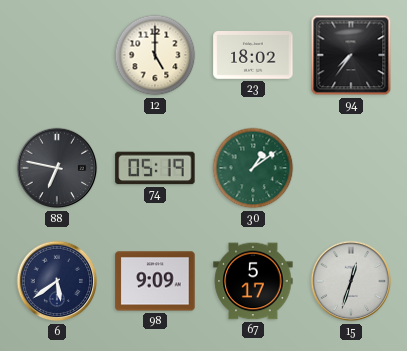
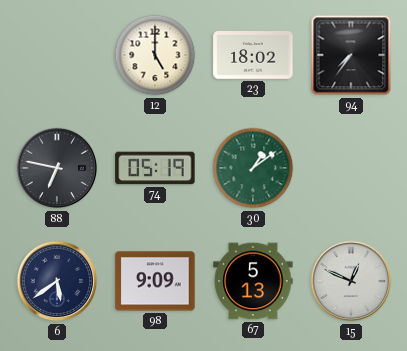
67: 5:17 -> 5:13
15: 12:33 -> 12:49
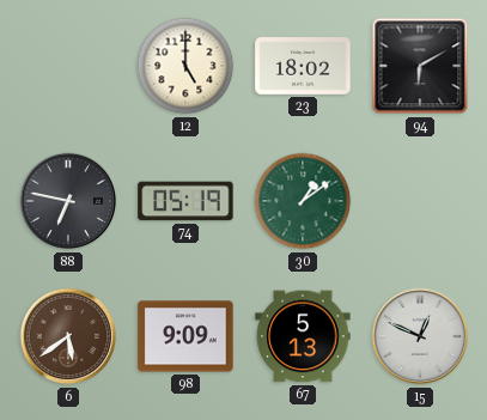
94: 7:36 -> 6:10
6 dial: navy -> brown
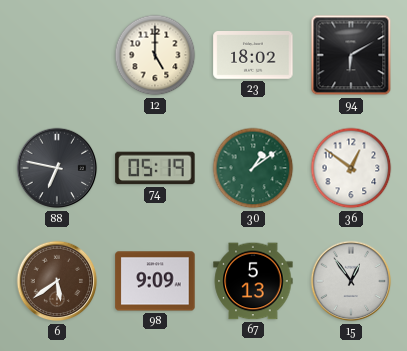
36: none -> 12:51
15: 12:49 -> 12:54
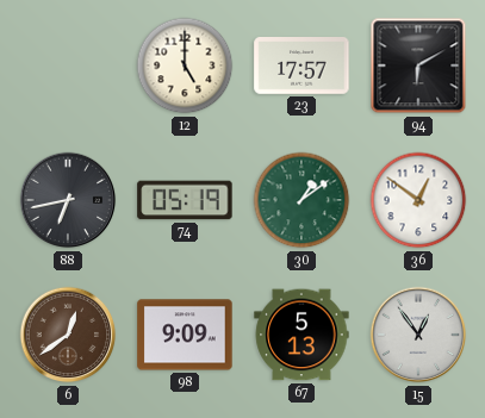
23: 18:02 -> 17:57
88: 6:47 -> 6:43
6: 5:39 -> 12:39
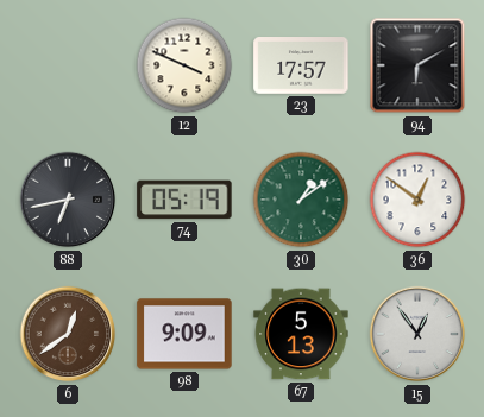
12: 5:00 -> 3:49
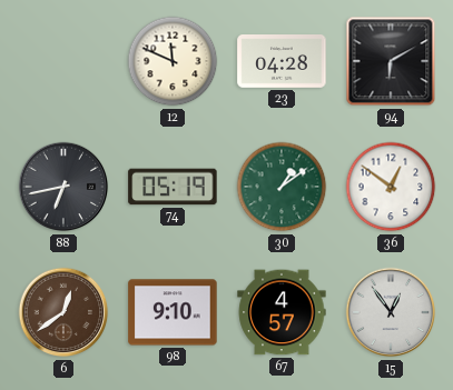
12: 3:49 -> 11:49
23: 17:57 -> 04:28
98: 9:09 -> 9:10
67: 5:13 -> 4:57
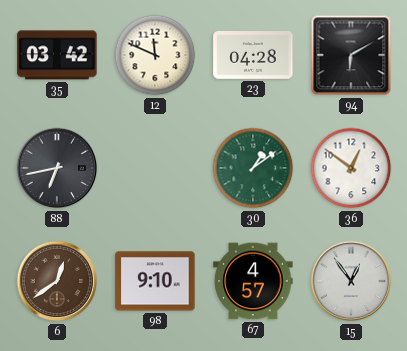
35: none -> 03:42
74: 05:19 -> none
